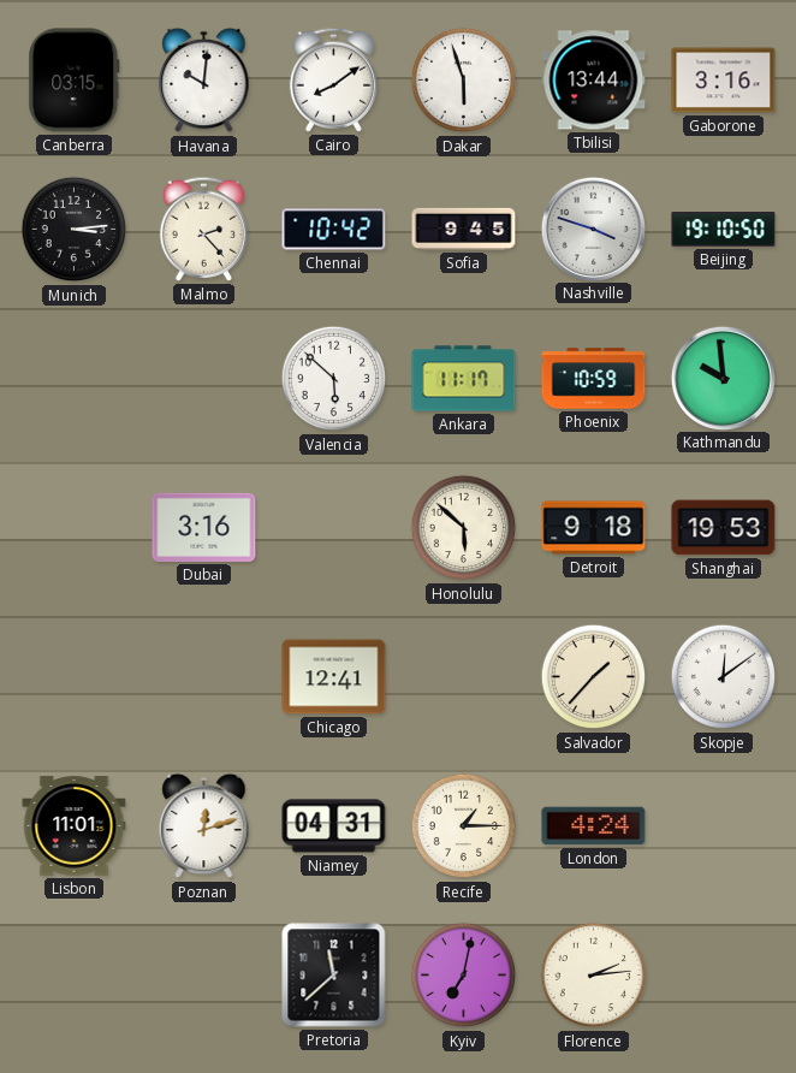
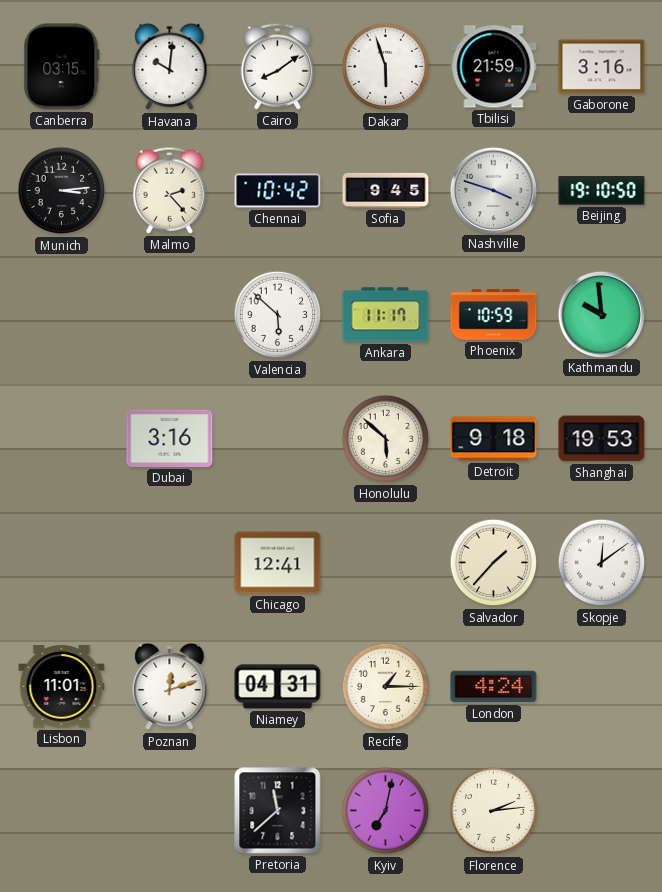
Tbilisi: 13:44 -> 21:59
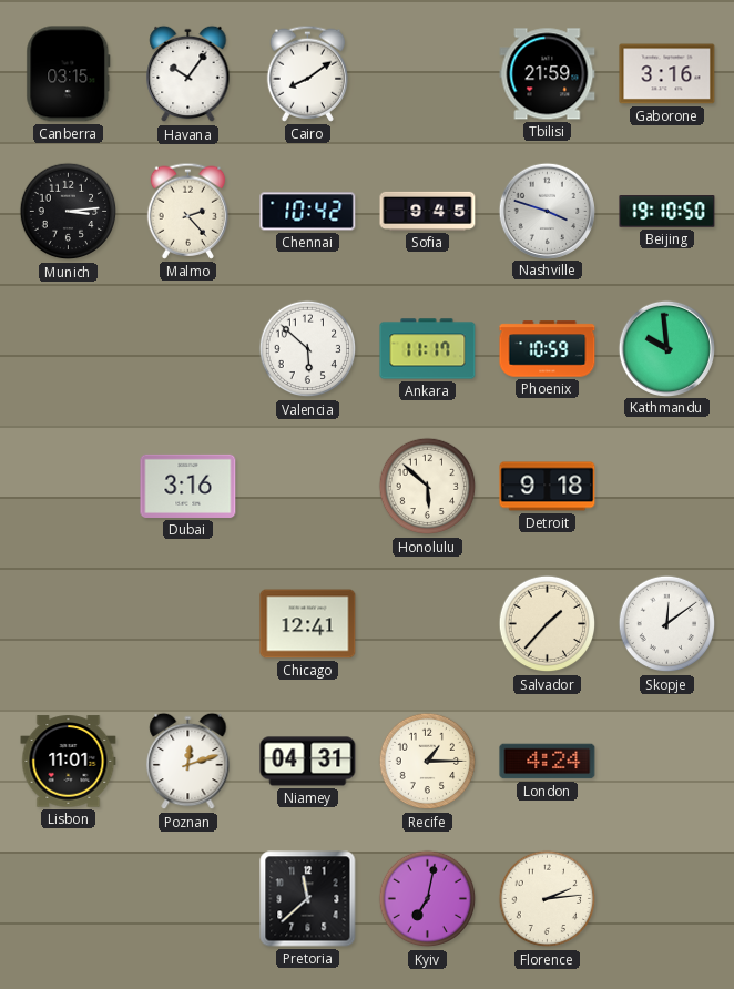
Havana: 10:01 -> 10:06
Dakar: 5:57 -> none
Shanghai: 19:53 -> none
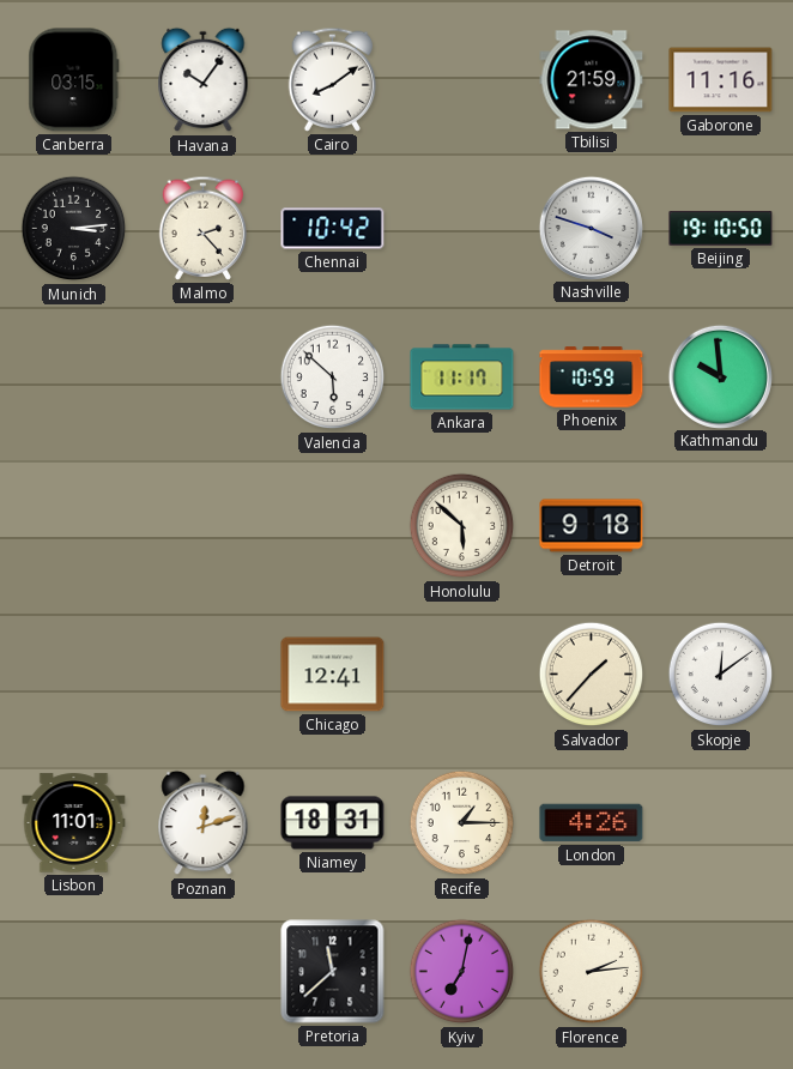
Gaborone: 3:16 -> 11:16
Sofia: 9:45 -> none
Dubai: 3:16 -> none
Niamey: 04:31 -> 18:31
London: 4:24 -> 4:26
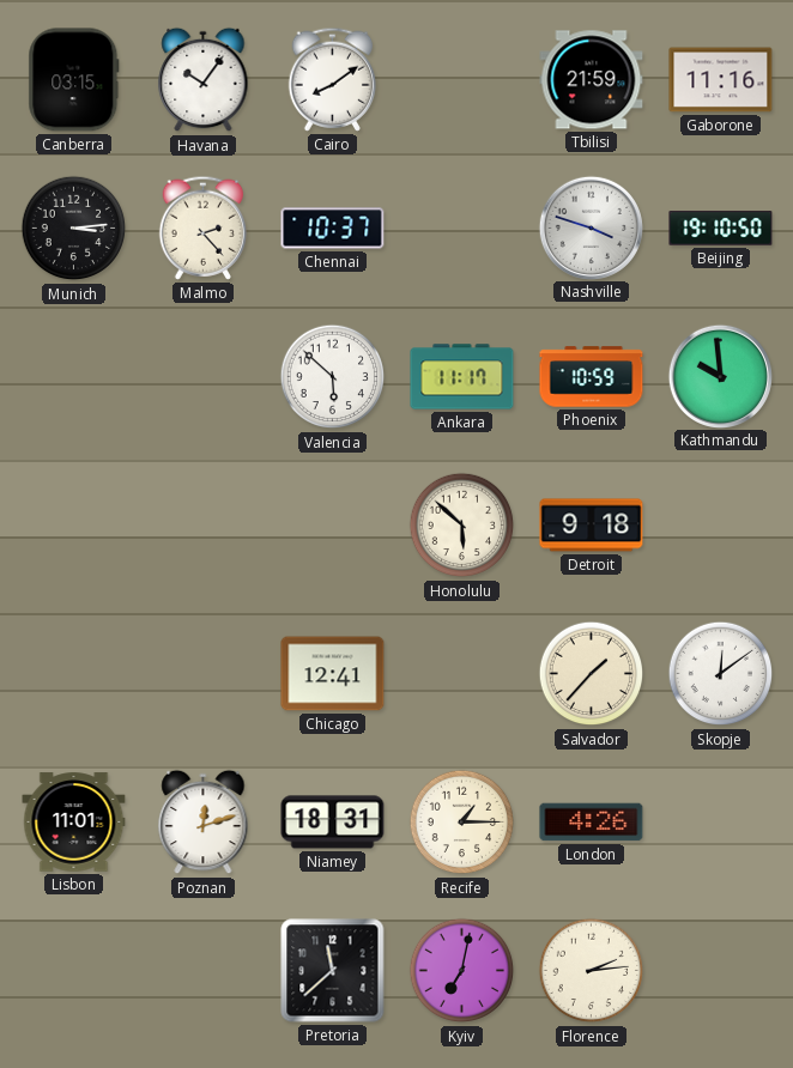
Chennai: 10:42 -> 10:37
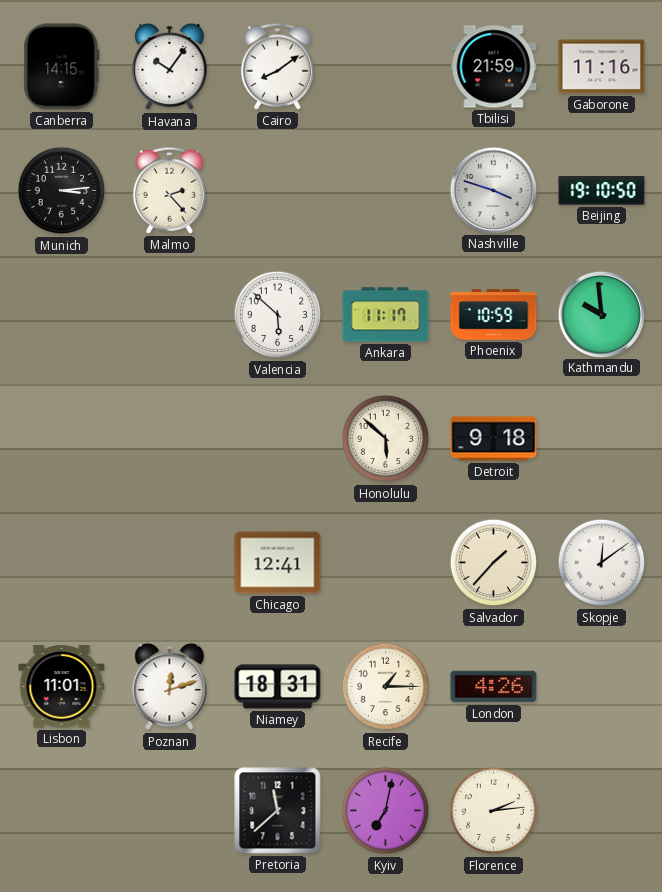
Canberra: 03:15 -> 14:15
Chennai: 10:37 -> none
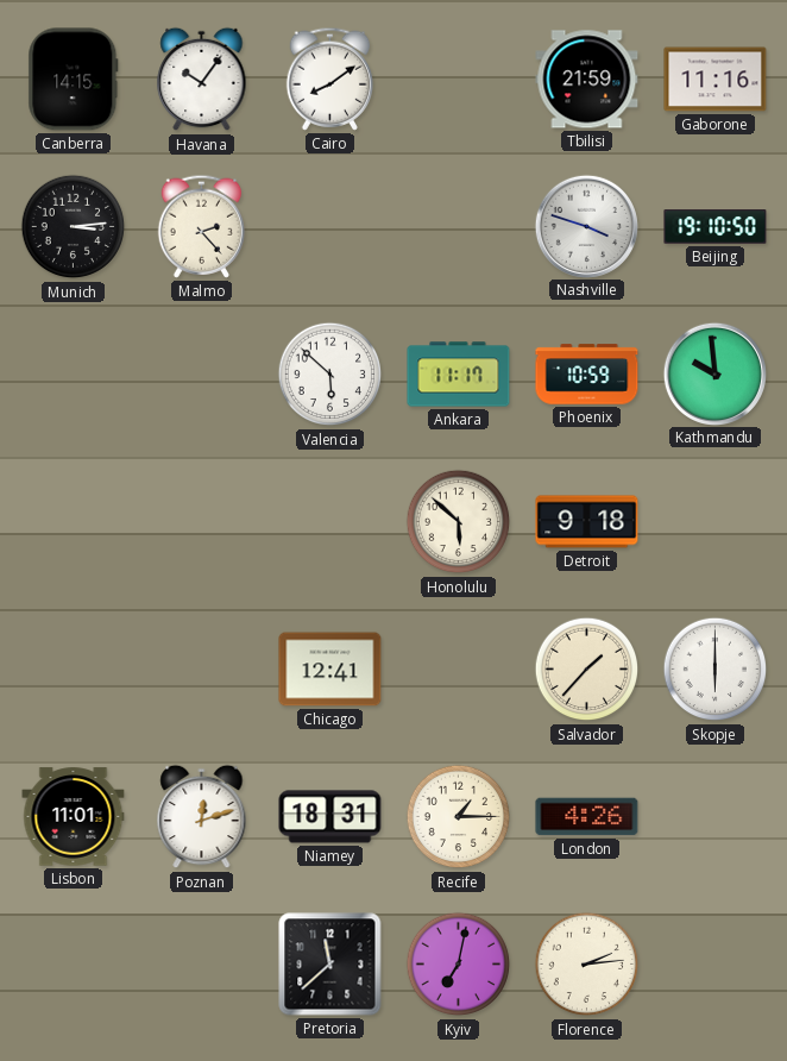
Skopje: 12:09 -> 6:00
